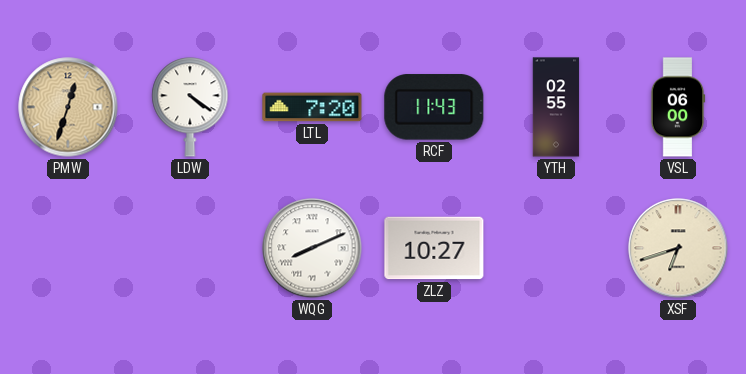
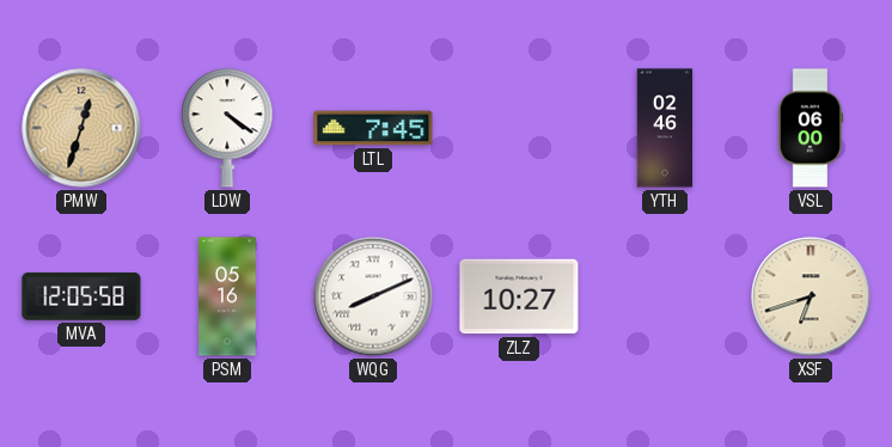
LTL: 7:20 -> 7:45
RCF: 11:43 -> none
YTH: 02:55 -> 02:46
MVA: none -> 12:05
PSM: none -> 05:16
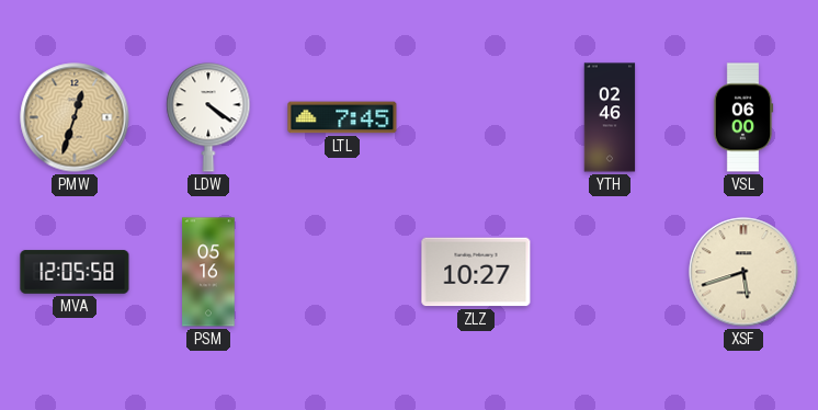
WQG: 8:11 -> none
XSF: 6:42 -> 5:42
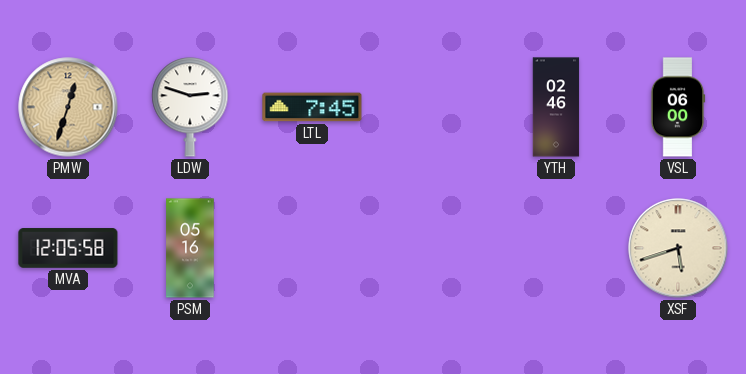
LDW: 4:21 -> 2:48
ZLZ: 10:27 -> none
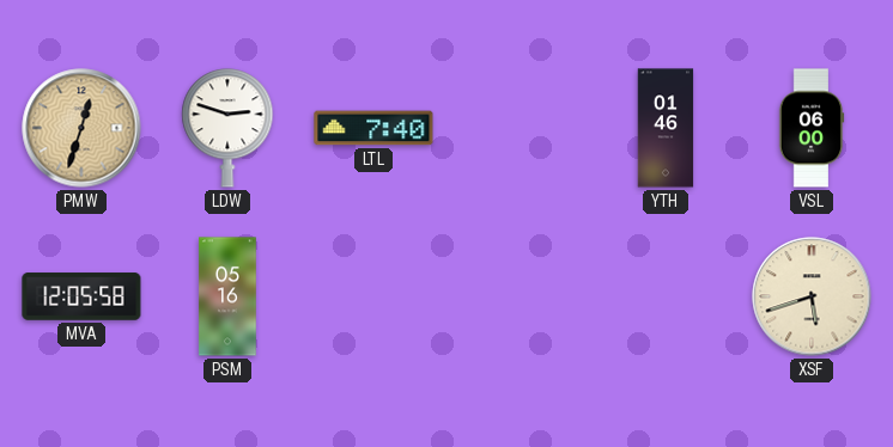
LTL: 7:45 -> 7:40
YTH: 02:46 -> 01:46
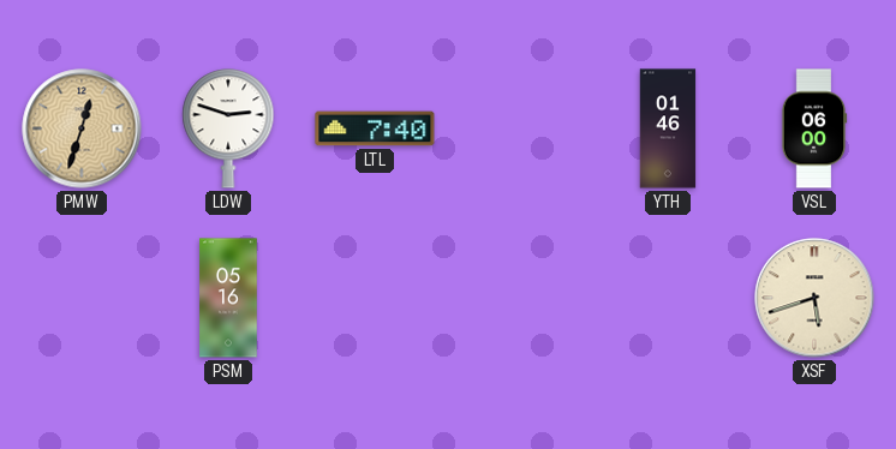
MVA: 12:05 -> none
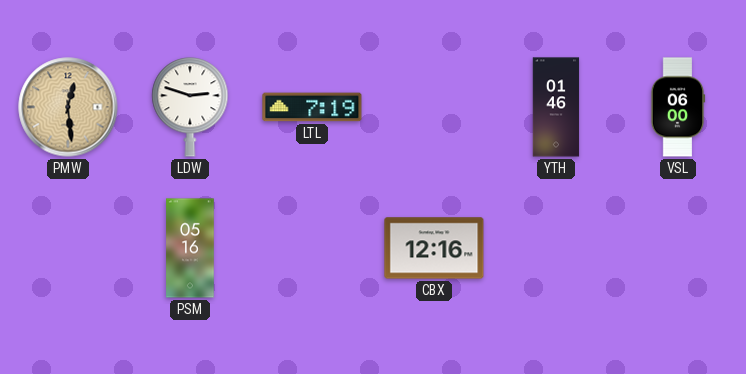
PMW: 12:33 -> 12:29
LTL: 7:40 -> 7:19
CBX: none -> 12:16
XSF: 5:42 -> none
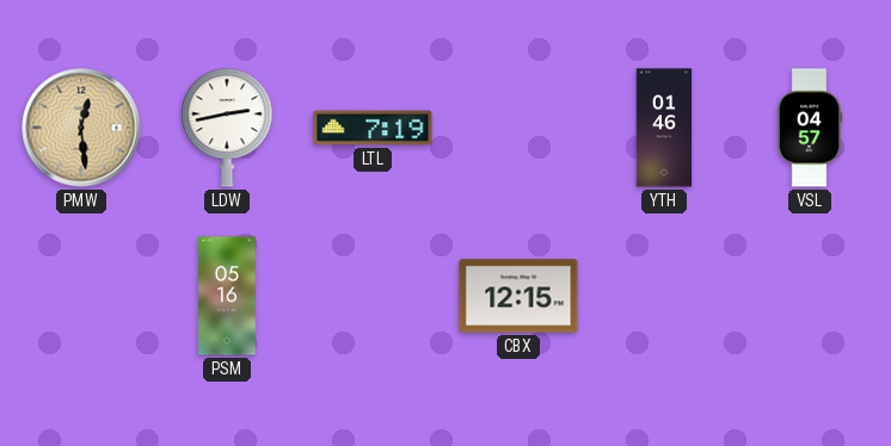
LDW: 2:48 -> 2:43
VSL: 06:00 -> 04:57
CBX: 12:16 -> 12:15
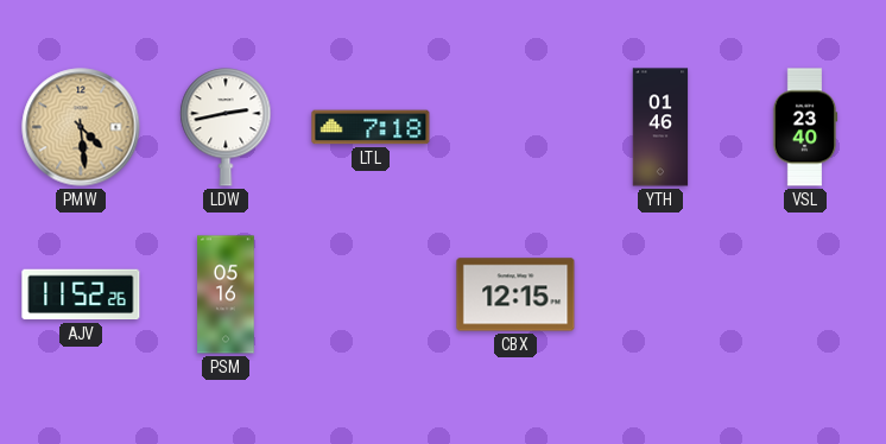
PMW: 12:29 -> 4:29
LTL: 7:19 -> 7:18
VSL: 04:57 -> 23:40
AJV: none -> 11:52
